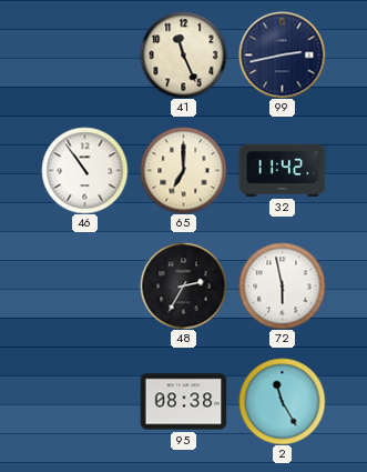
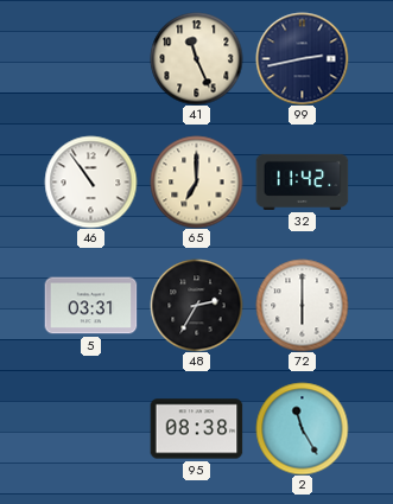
5: none -> 03:31
72: 5:58 -> 6:00
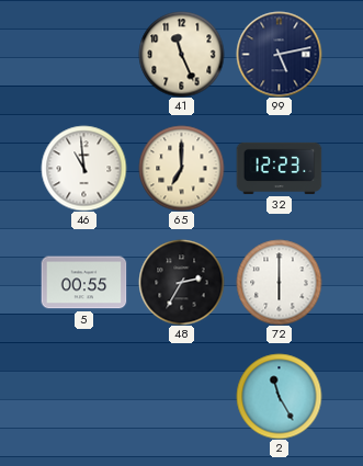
99: 2:43 -> 5:13
46: 10:54 -> 10:59
32: 11:42 -> 12:23
5: 03:31 -> 00:55
95: 08:38 -> none
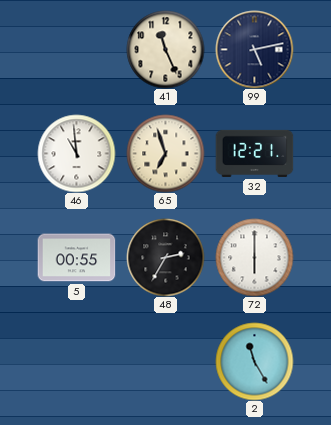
65: 7:00 -> 6:57
32: 12:23 -> 12:21
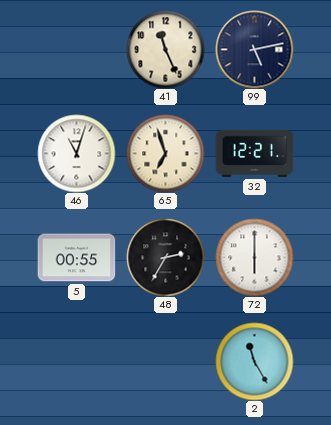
46: 10:59 -> 11:03
